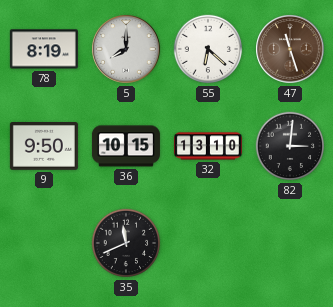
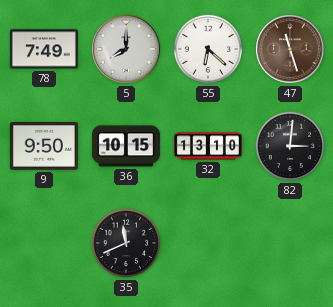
78: 8:19 -> 7:49
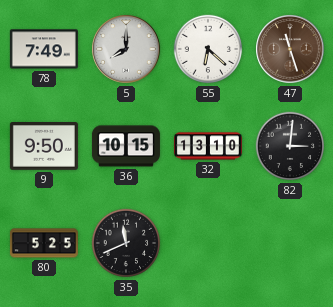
80: none -> 5:25
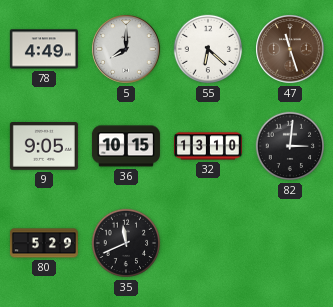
78: 7:49 -> 4:49
9: 9:50 -> 9:05
80: 5:25 -> 5:29
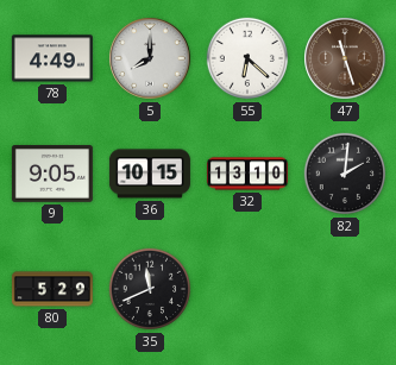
82: 3:01 -> 2:01
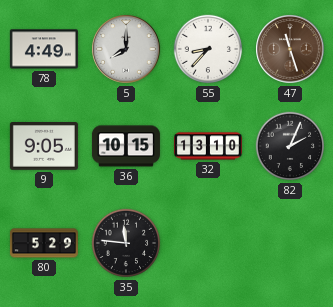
55: 6:22 -> 8:37
82: 2:01 -> 2:04
35: 11:41 -> 11:46
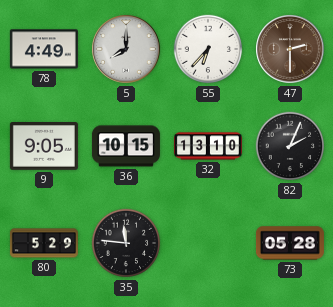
55: 8:37 -> 6:37
47: 11:27 -> 2:30
73: none -> 05:28
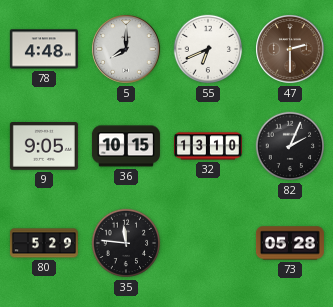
78: 4:49 -> 4:48
55: 6:37 -> 6:41
